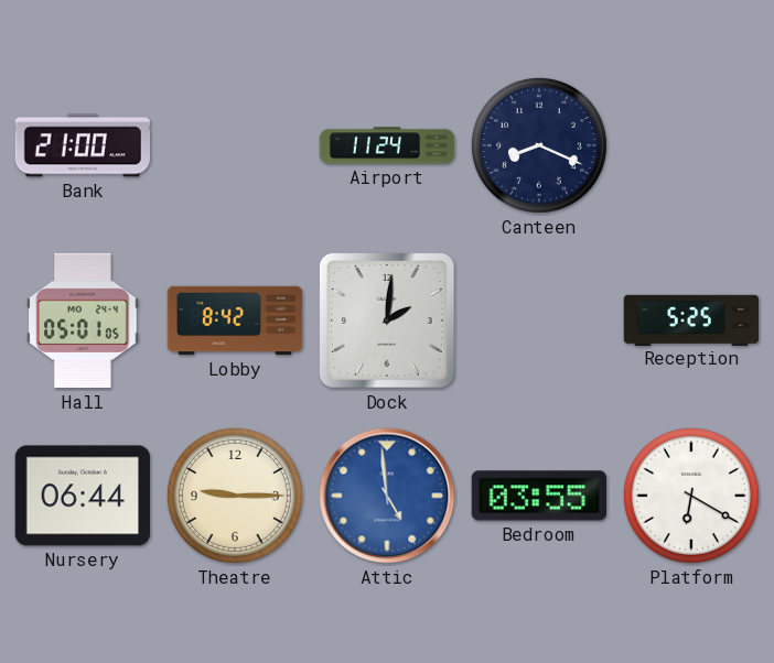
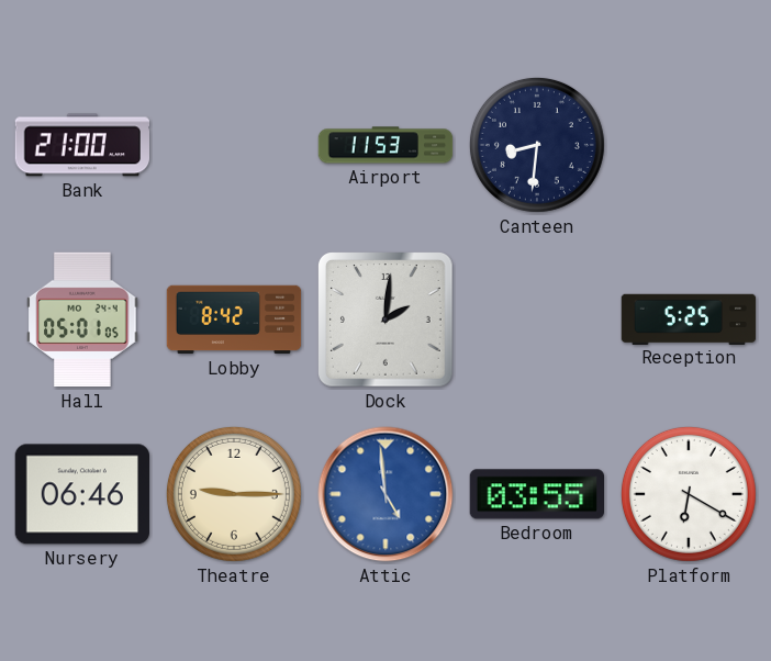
Airport: 11:24 -> 11:53
Canteen: 8:19 -> 8:31
Nursery: 06:44 -> 06:46
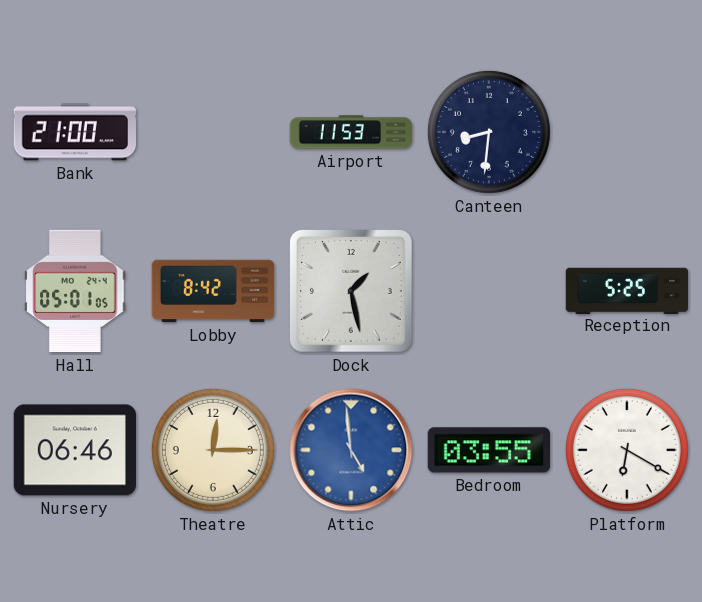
Dock: 2:01 -> 1:28
Theatre: 9:15 -> 12:15
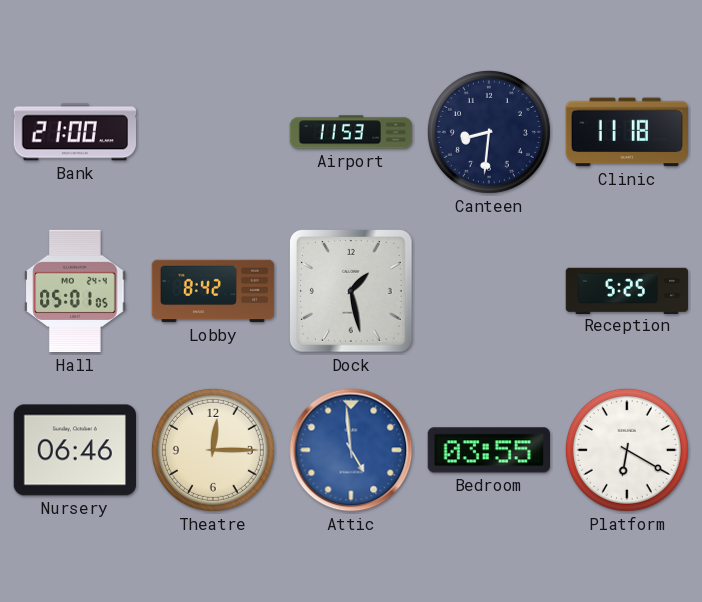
Clinic: none -> 11:18
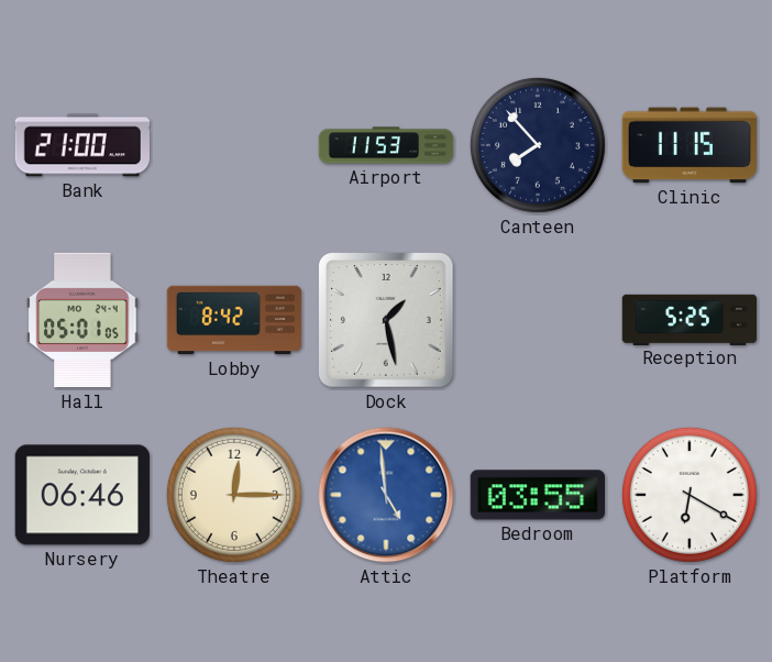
Canteen: 8:31 -> 7:53
Clinic: 11:18 -> 11:15
